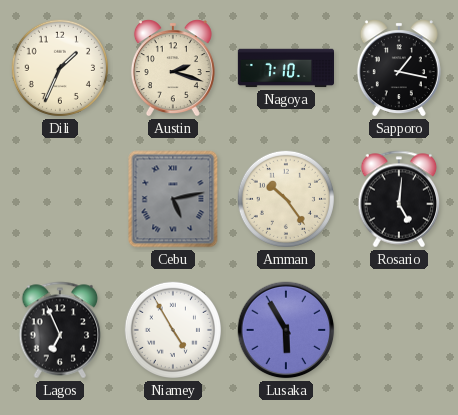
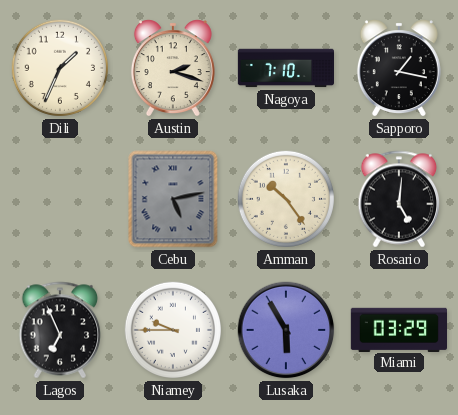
Niamey: 4:55 -> 9:45
Miami: none -> 03:29
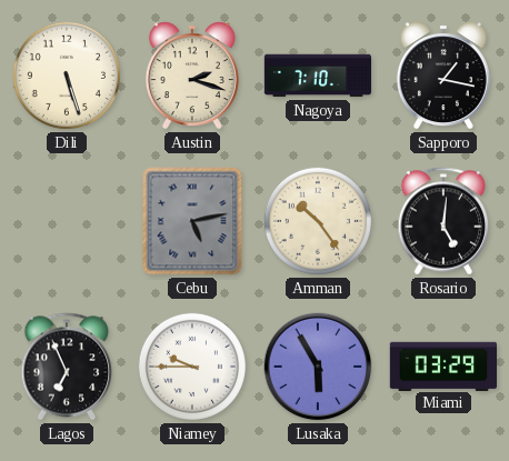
Dili: 1:34 -> 5:27
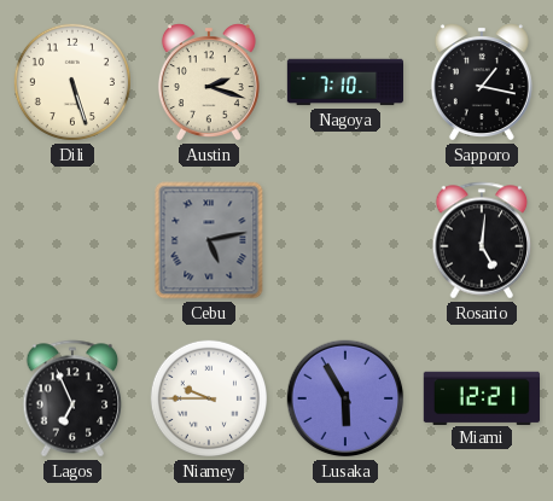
Amman: 10:24 -> none
Miami: 03:29 -> 12:21
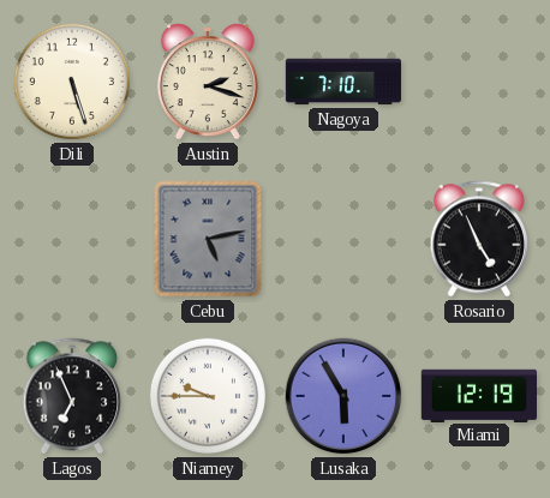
Sapporo: 1:17 -> none
Rosario: 5:01 -> 4:56
Miami: 12:21 -> 12:19
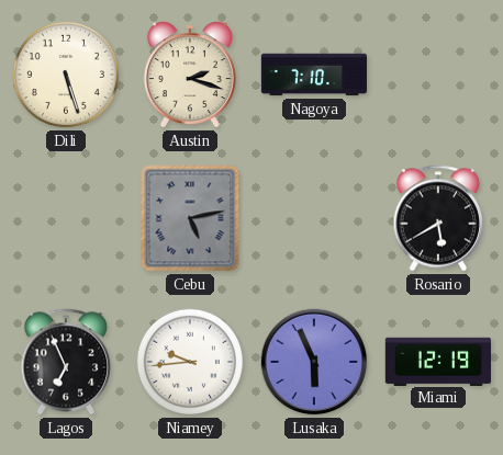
Rosario: 4:56 -> 5:40
Niamey: 9:45 -> 9:44
Lusaka: 5:55 -> 5:56
